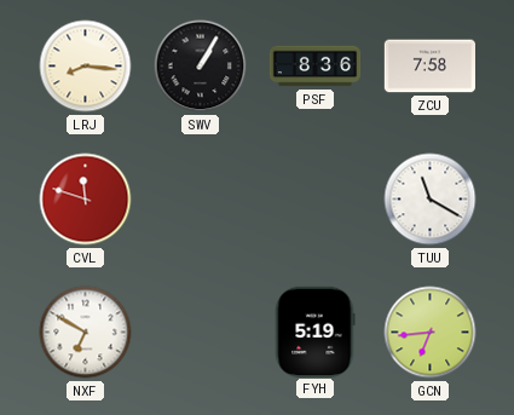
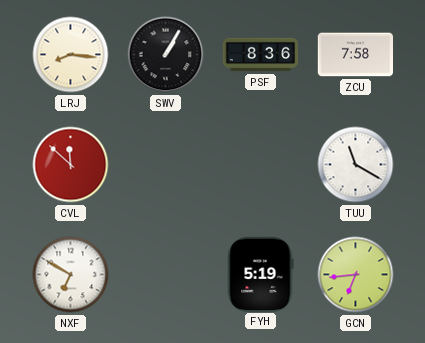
CVL: 11:48 -> 11:52
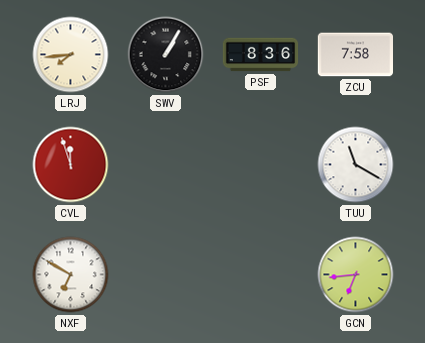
LRJ: 8:16 -> 7:44
CVL: 11:52 -> 11:57
FYH: 5:19 -> none
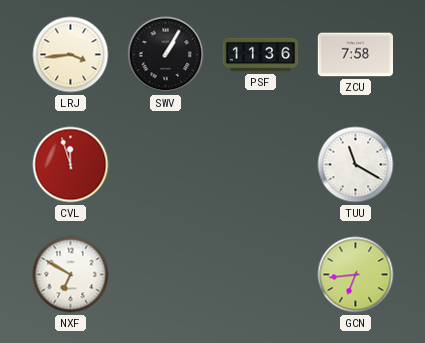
LRJ: 7:44 -> 3:44
PSF: 8:36 -> 11:36
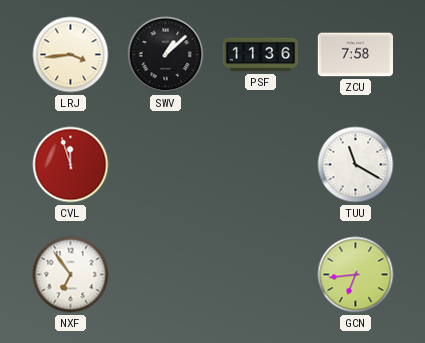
SWV: 1:05 -> 1:08
NXF: 6:50 -> 6:54
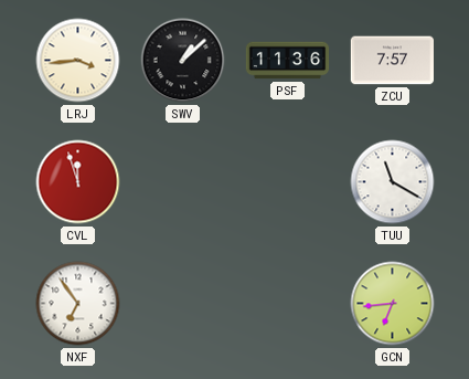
ZCU: 7:58 -> 7:57
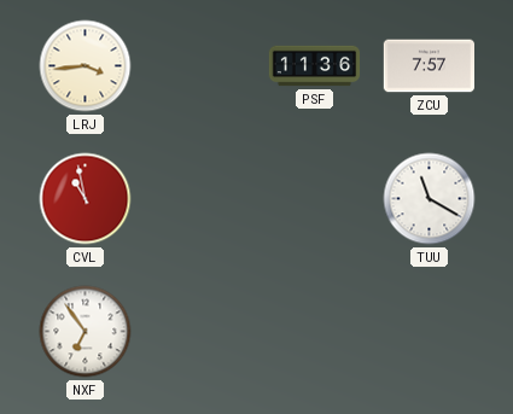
SWV: 1:08 -> none
CVL: 11:57 -> 10:58
GCN: 6:44 -> none
